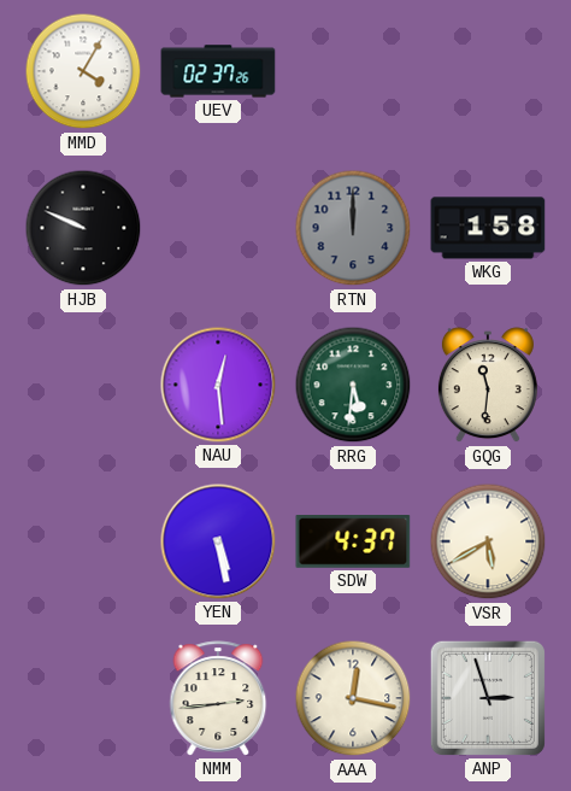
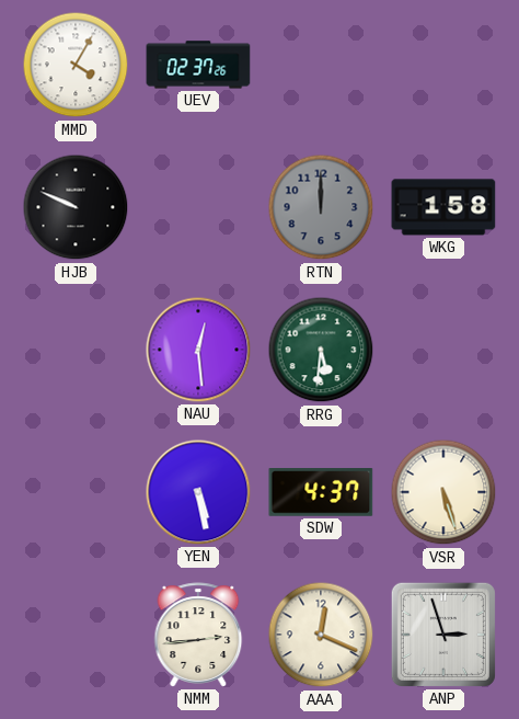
GQG: 11:31 -> none
VSR: 5:40 -> 5:27
AAA: 12:17 -> 12:19
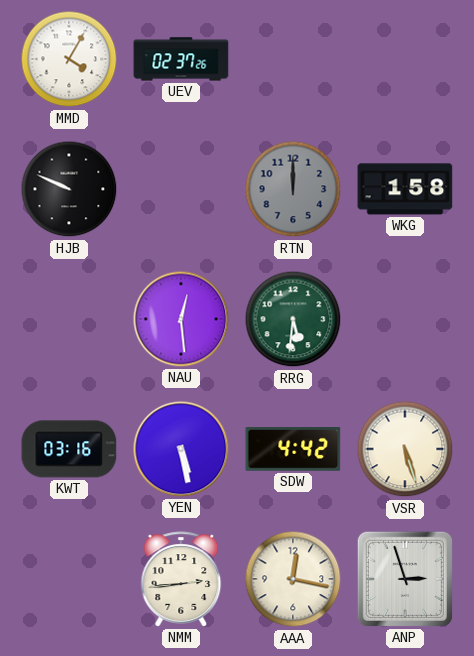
KWT: none -> 03:16
SDW: 4:37 -> 4:42
AAA: 12:19 -> 12:17
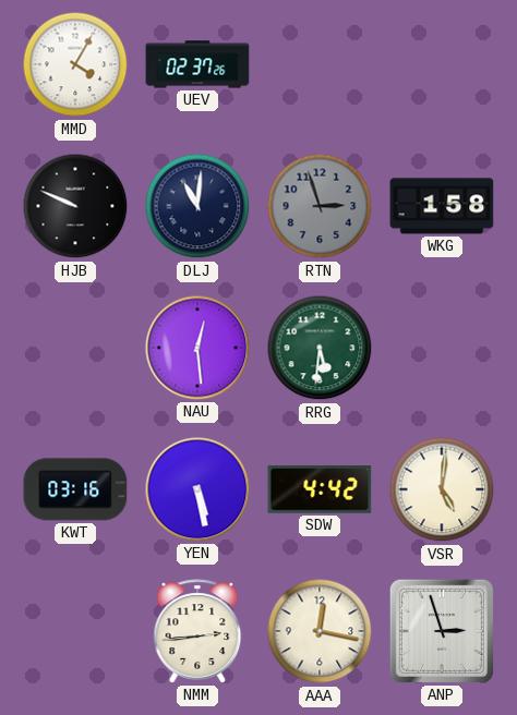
DLJ: none -> 11:01
RTN: 12:00 -> 2:57
VSR: 5:27 -> 5:01
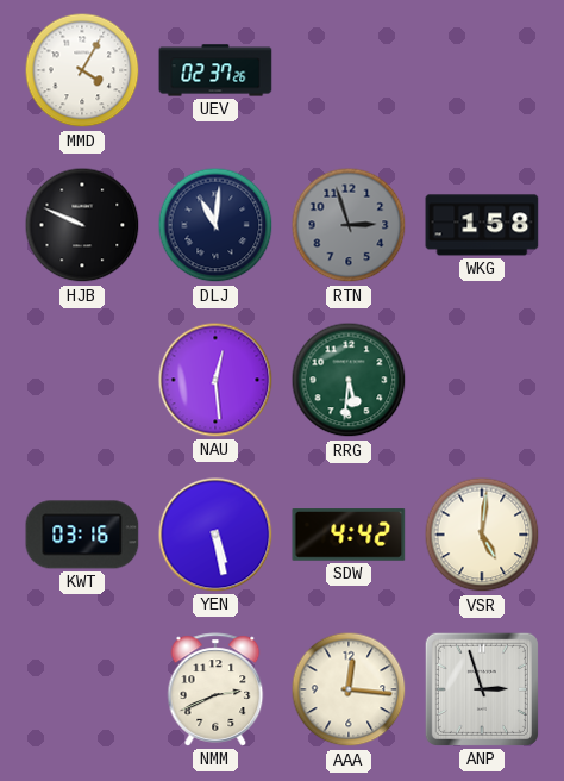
NMM: 2:44 -> 2:41
AAA: 12:17 -> 12:16
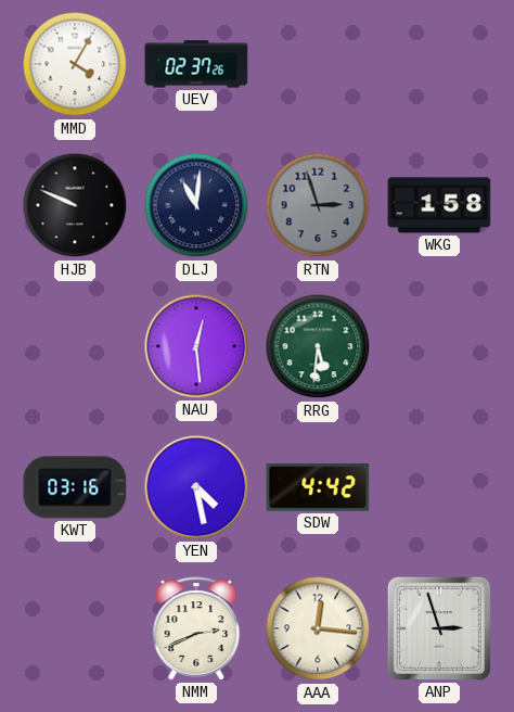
YEN: 5:28 -> 4:28
VSR: 5:01 -> none
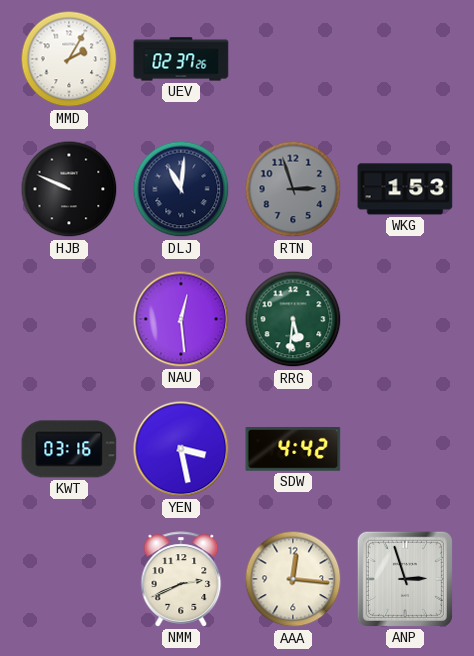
MMD: 4:05 -> 2:05
WKG: 1:58 -> 1:53
YEN: 4:28 -> 3:28
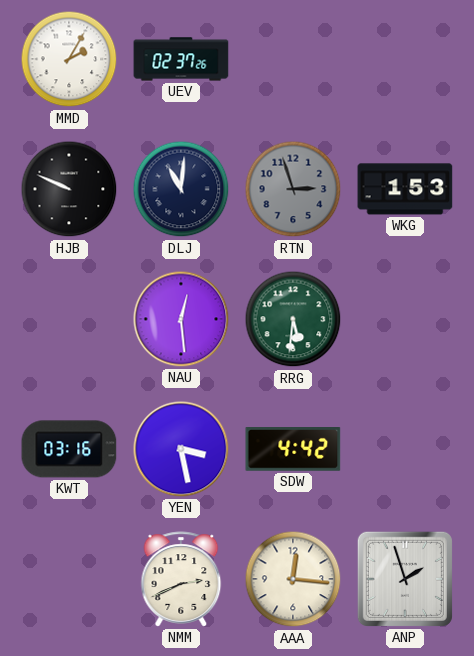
ANP: 2:57 -> 1:57
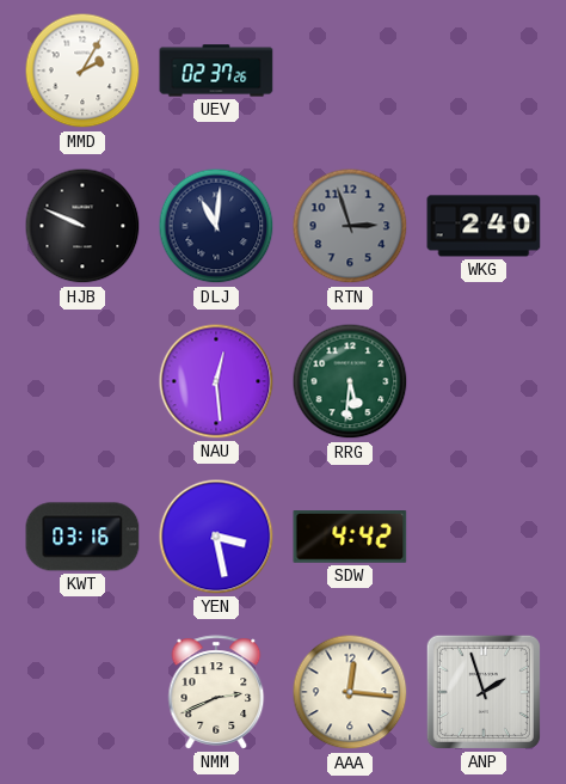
WKG: 1:53 -> 2:40
